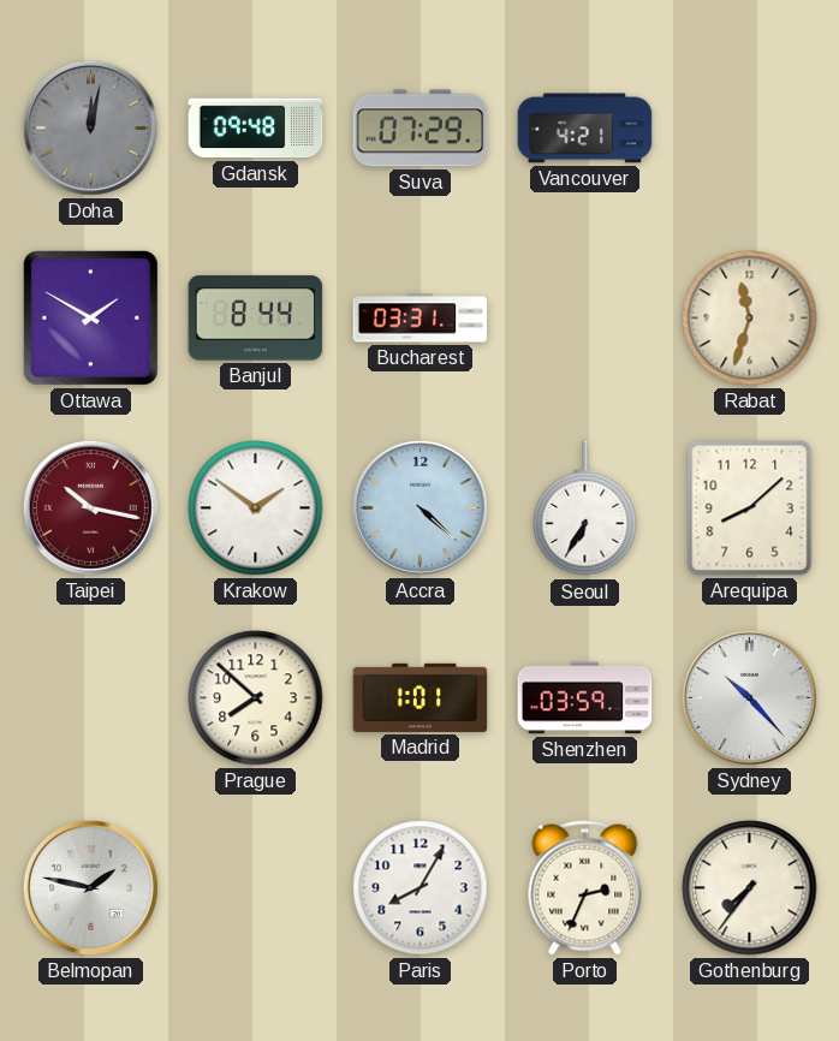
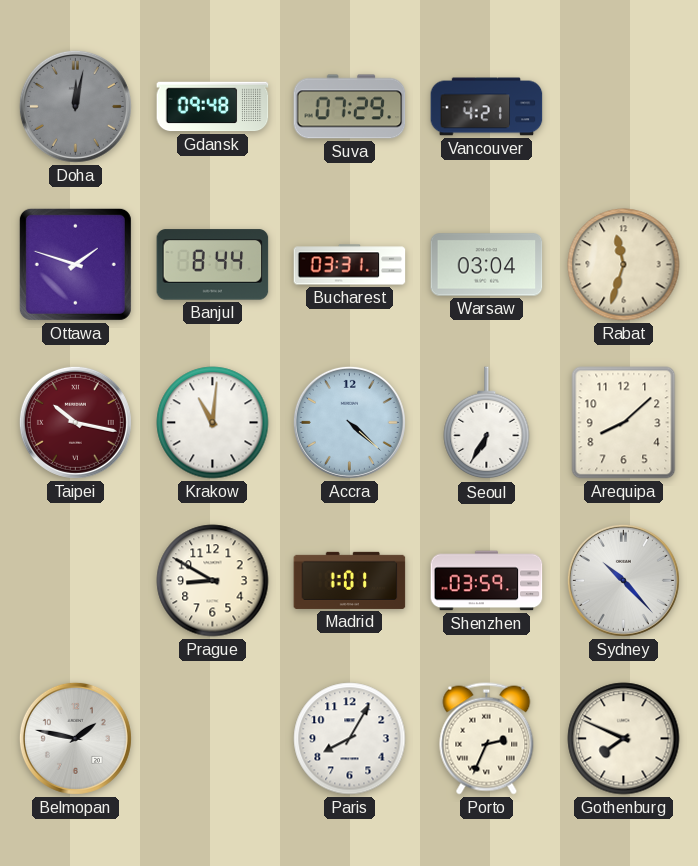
Ottawa: 1:50 -> 1:48
Warsaw: none -> 03:04
Krakow: 1:51 -> 11:01
Prague: 7:52 -> 8:50
Gothenburg: 7:36 -> 7:49
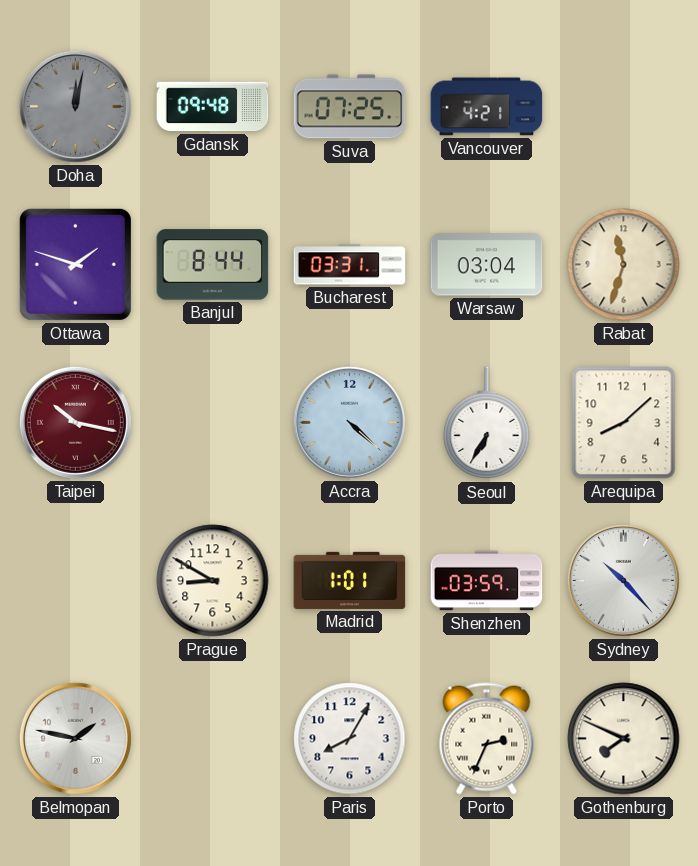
Suva: 07:29 -> 07:25
Krakow: 11:01 -> none
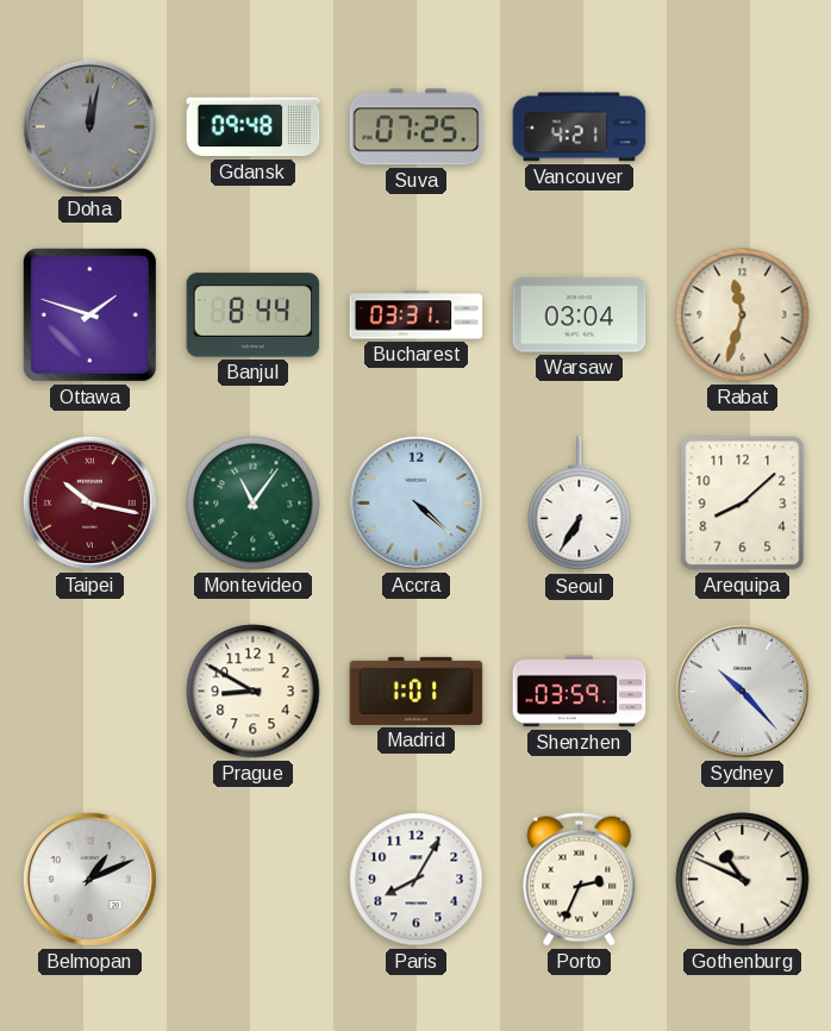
Montevideo: none -> 11:06
Belmopan: 1:47 -> 1:11
Gothenburg: 7:49 -> 10:49
